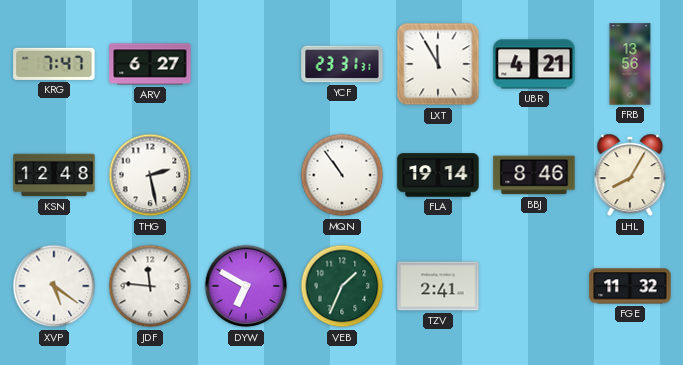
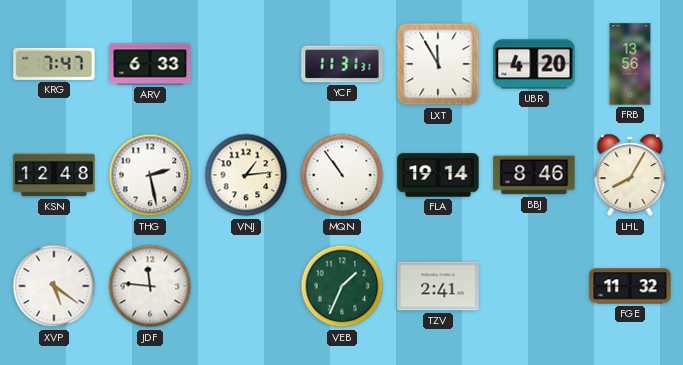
ARV: 6:27 -> 6:33
YCF: 23:31 -> 11:31
UBR: 4:21 -> 4:20
VNJ: none -> 1:14
DYW: 6:50 -> none
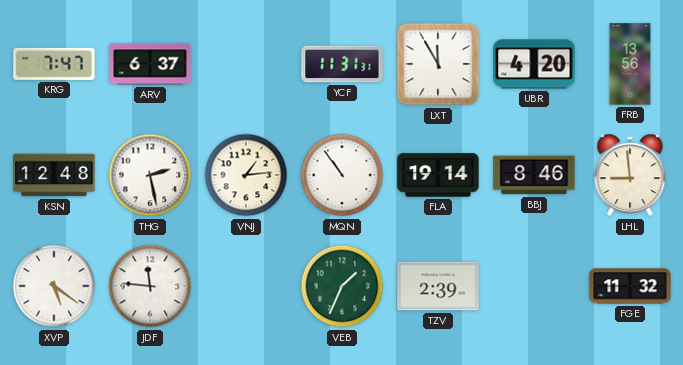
ARV: 6:33 -> 6:37
LHL: 8:05 -> 8:59
TZV: 2:41 -> 2:39
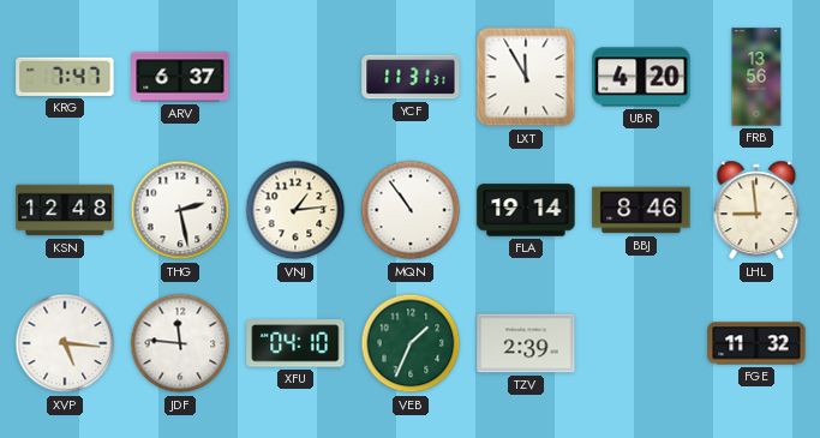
XVP: 5:21 -> 5:16
XFU: none -> 04:10
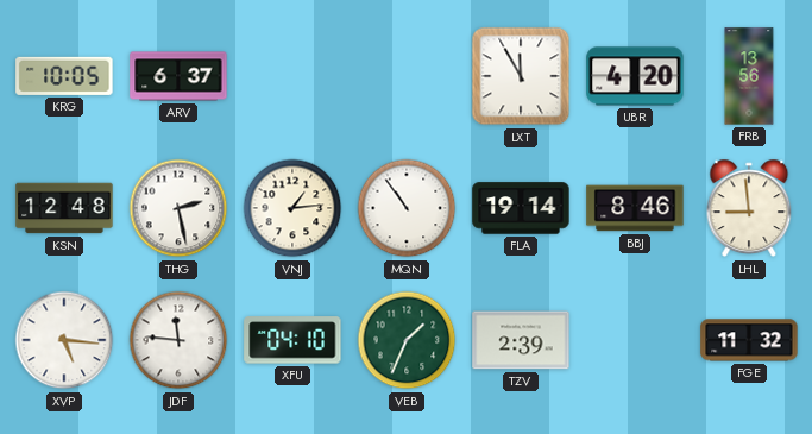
KRG: 7:47 -> 10:05
YCF: 11:31 -> none
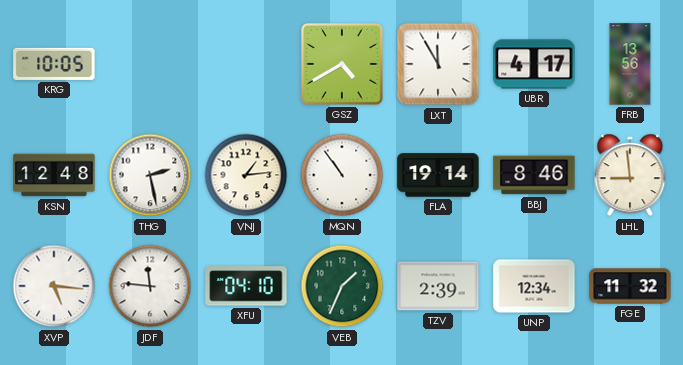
ARV: 6:37 -> none
GSZ: none -> 4:40
UBR: 4:20 -> 4:17
UNP: none -> 12:34
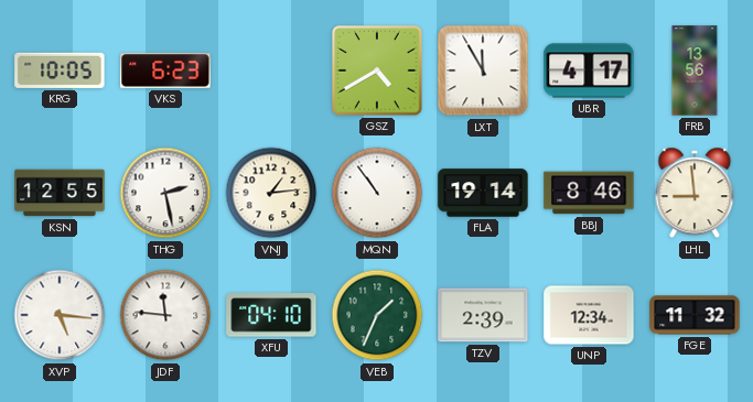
VKS: none -> 6:23
KSN: 12:48 -> 12:55
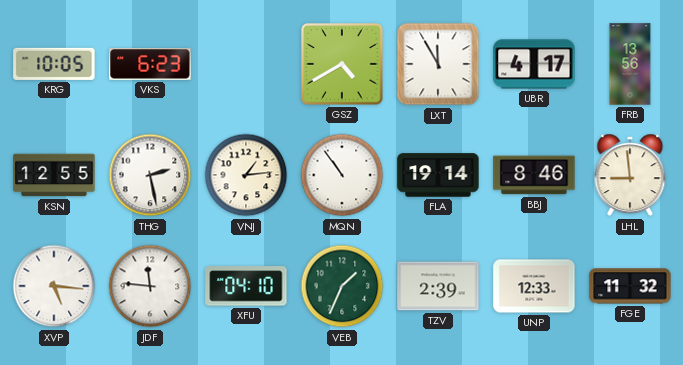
UNP: 12:34 -> 12:33
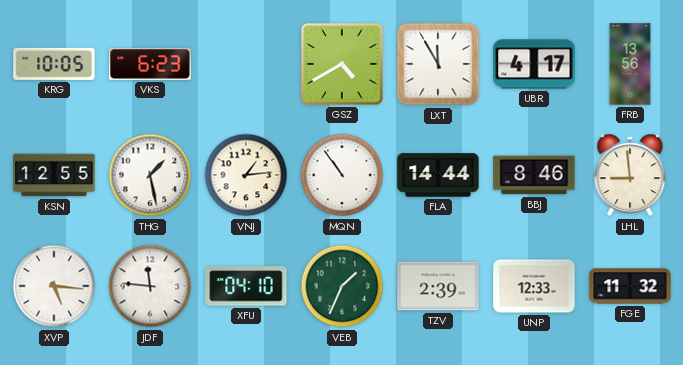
THG: 2:28 -> 1:28
FLA: 19:14 -> 14:44
